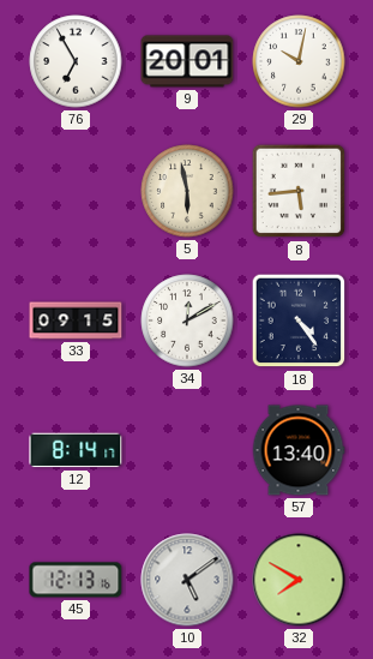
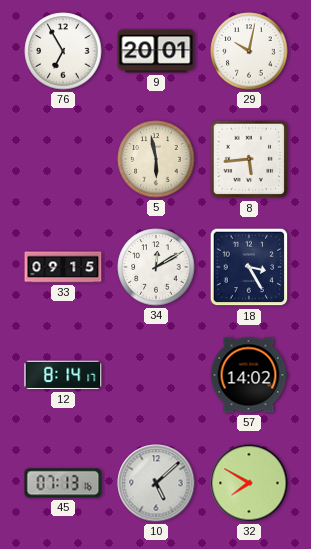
18: 4:24 -> 3:25
57: 13:40 -> 14:02
45: 12:13 -> 07:13
10: 5:09 -> 5:08
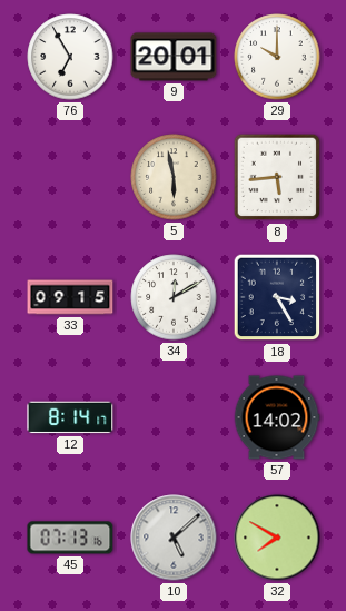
29: 10:02 -> 10:00
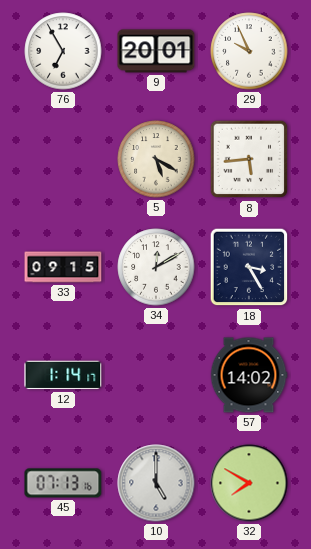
29: 10:00 -> 9:56
5: 5:58 -> 5:20
12: 8:14 -> 1:14
10: 5:08 -> 5:00
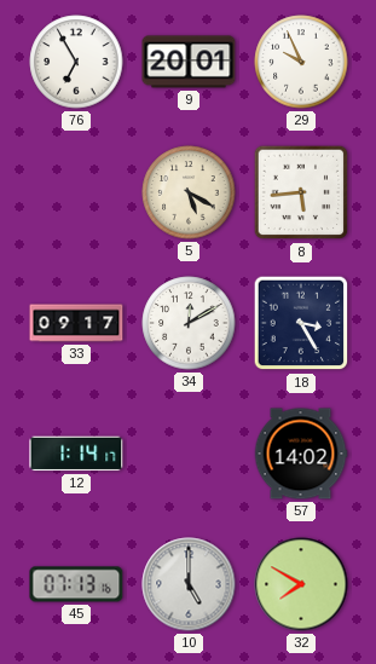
33: 09:15 -> 09:17
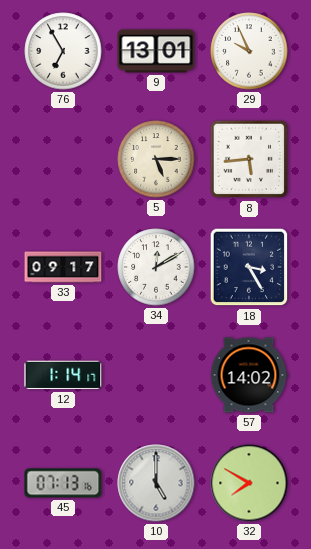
9: 20:01 -> 13:01
5: 5:20 -> 5:15
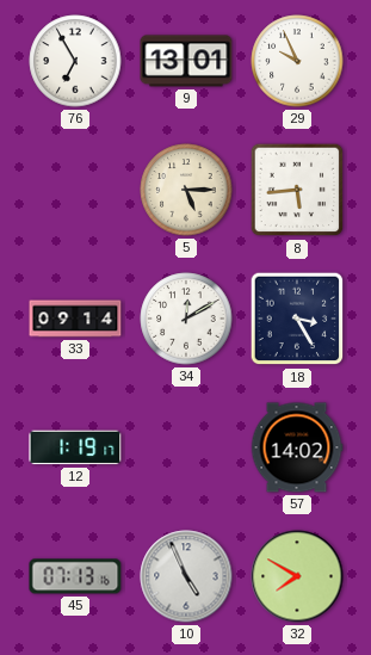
33: 09:17 -> 09:14
12: 1:14 -> 1:19
10: 5:00 -> 4:56
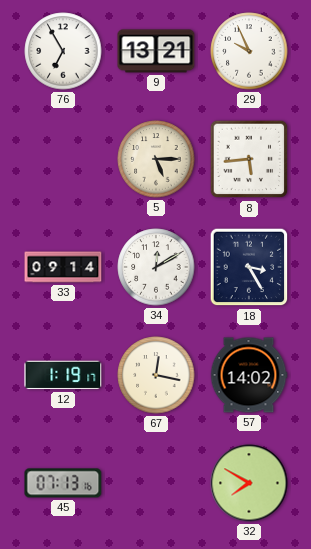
9: 13:01 -> 13:21
67: none -> 12:17
10: 4:56 -> none
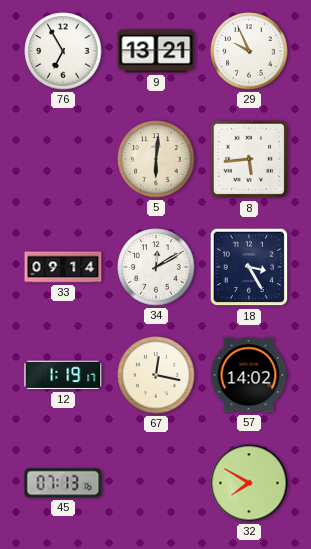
5: 5:15 -> 6:01
